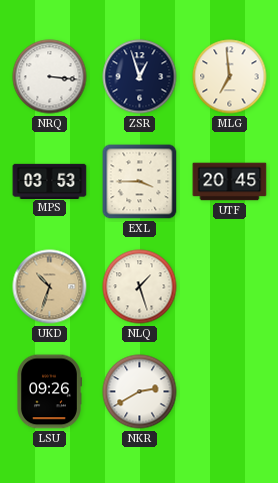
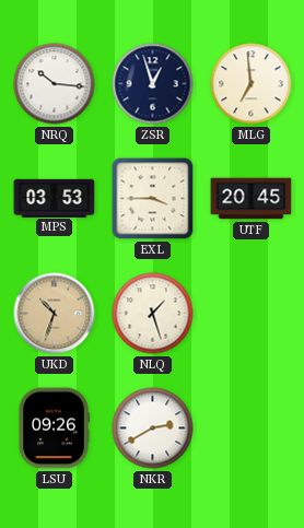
NRQ: 3:16 -> 10:16
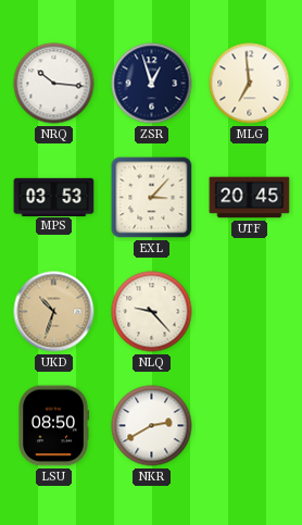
EXL: 3:45 -> 3:07
NLQ: 1:27 -> 9:23
LSU: 09:26 -> 08:50
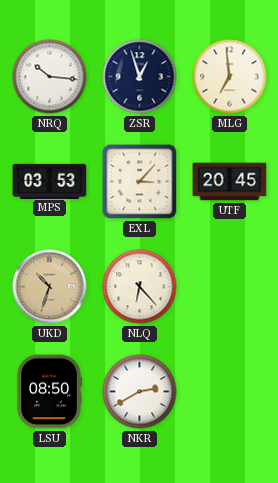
NLQ: 9:23 -> 6:23
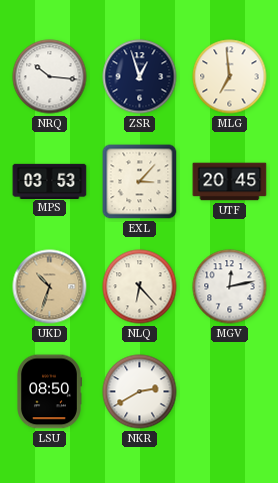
MGV: none -> 12:13
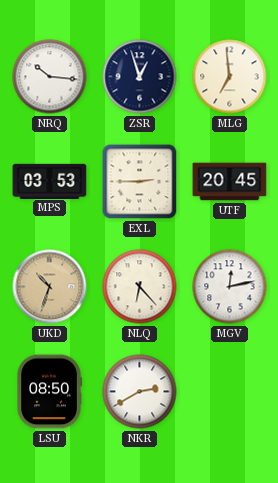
EXL: 3:07 -> 2:45
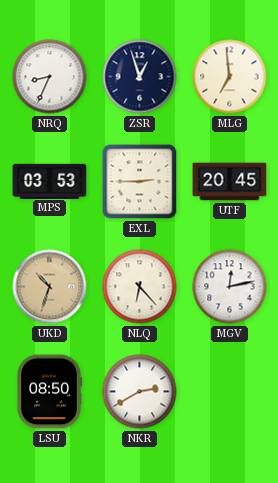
NRQ: 10:16 -> 8:34
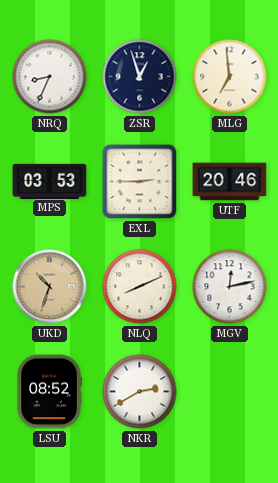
UTF: 20:45 -> 20:46
NLQ: 6:23 -> 8:11
LSU: 08:50 -> 08:52
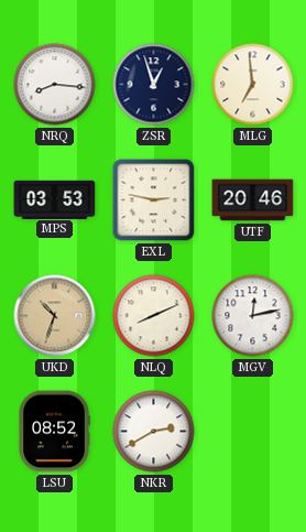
NRQ: 8:34 -> 8:16
EXL: 2:45 -> 2:47
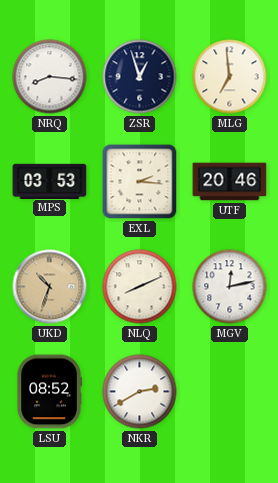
EXL: 2:47 -> 2:16
